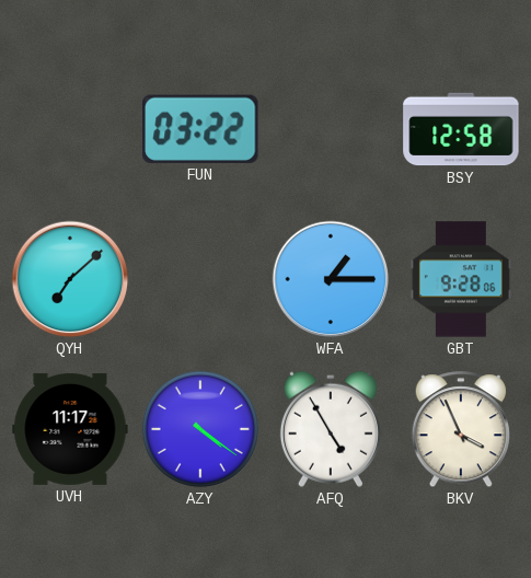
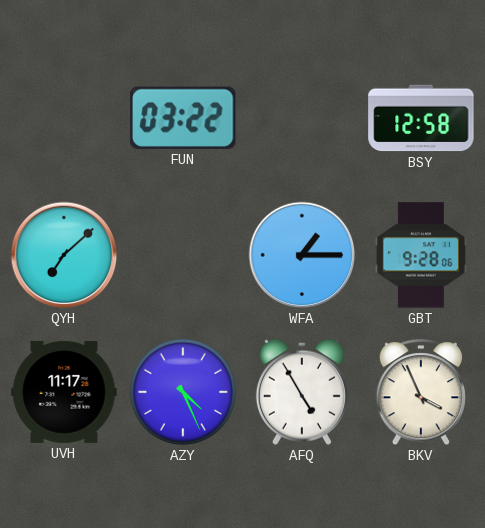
AZY: 4:21 -> 4:26
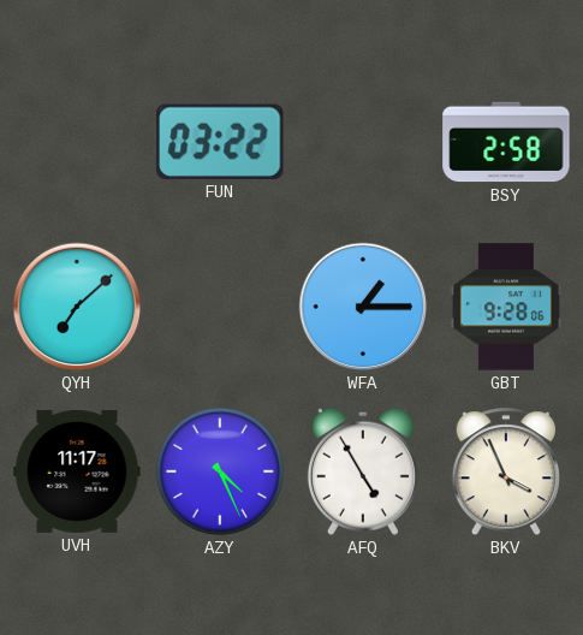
BSY: 12:58 -> 2:58
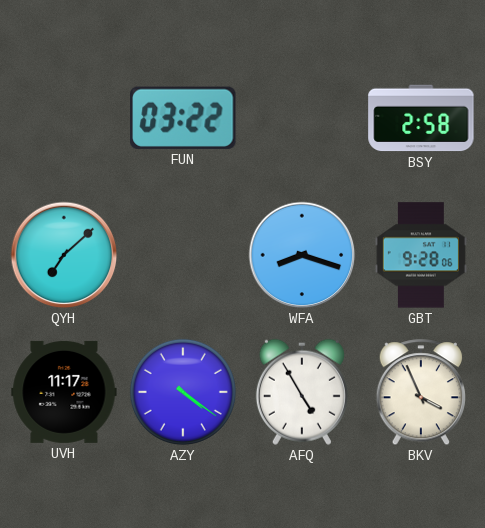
WFA: 1:15 -> 8:18
AZY: 4:26 -> 4:21
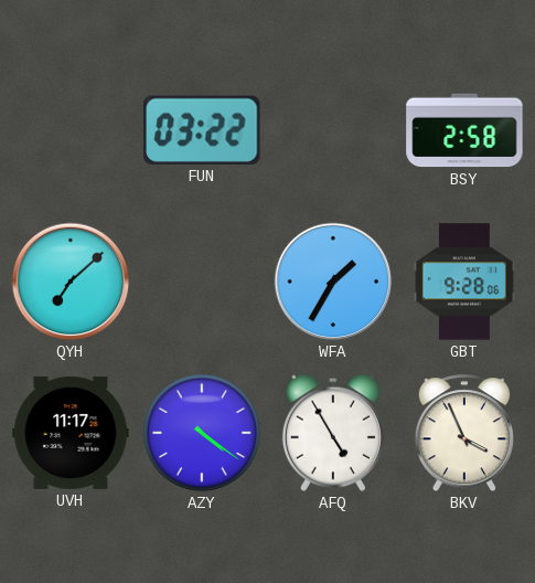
WFA: 8:18 -> 1:35
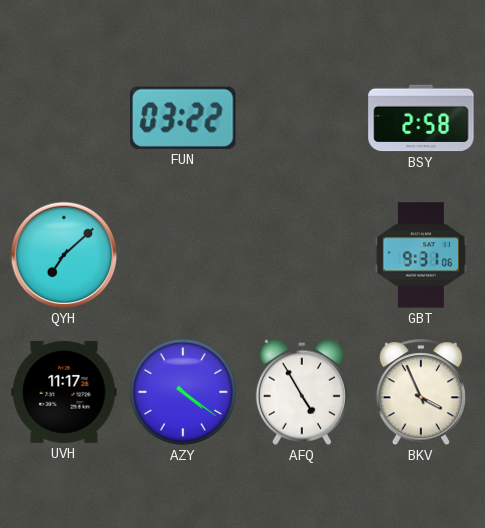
WFA: 1:35 -> none
GBT: 9:28 -> 9:31
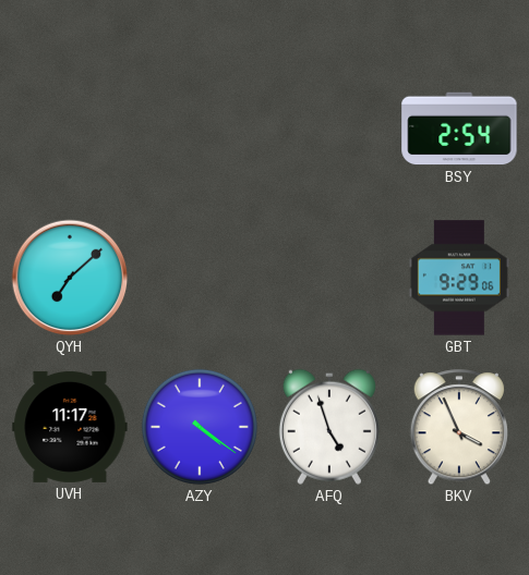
FUN: 03:22 -> none
BSY: 2:58 -> 2:54
GBT: 9:31 -> 9:29
AFQ: 4:55 -> 4:57
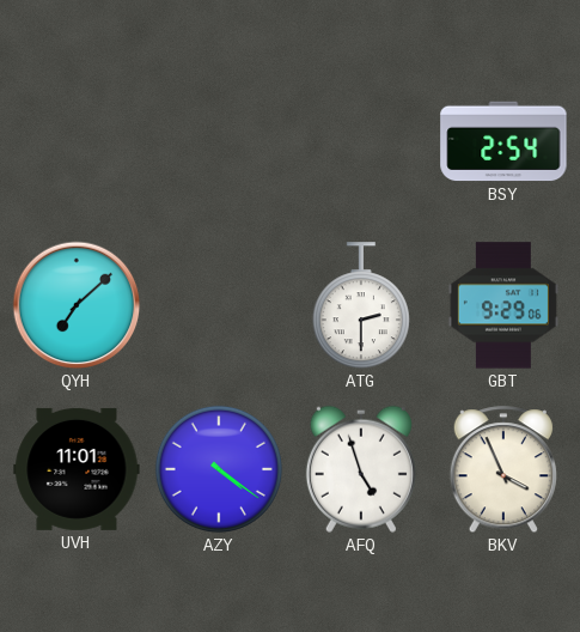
ATG: none -> 2:30
UVH: 11:17 -> 11:01
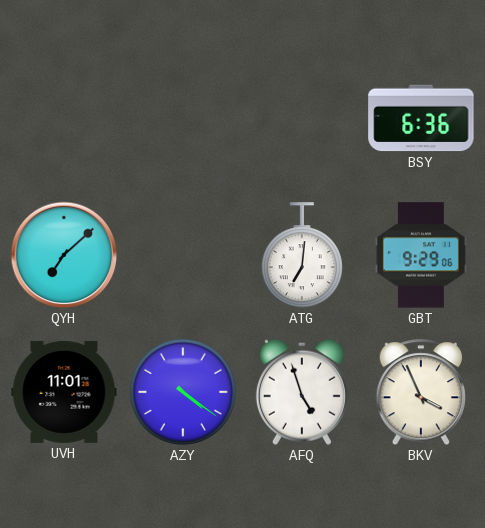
BSY: 2:54 -> 6:36
ATG: 2:30 -> 7:01
